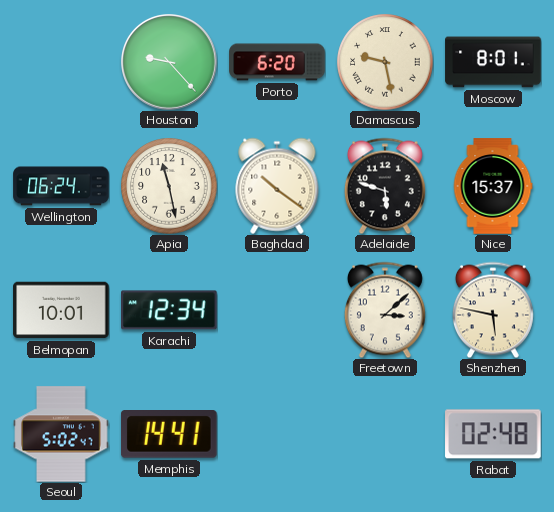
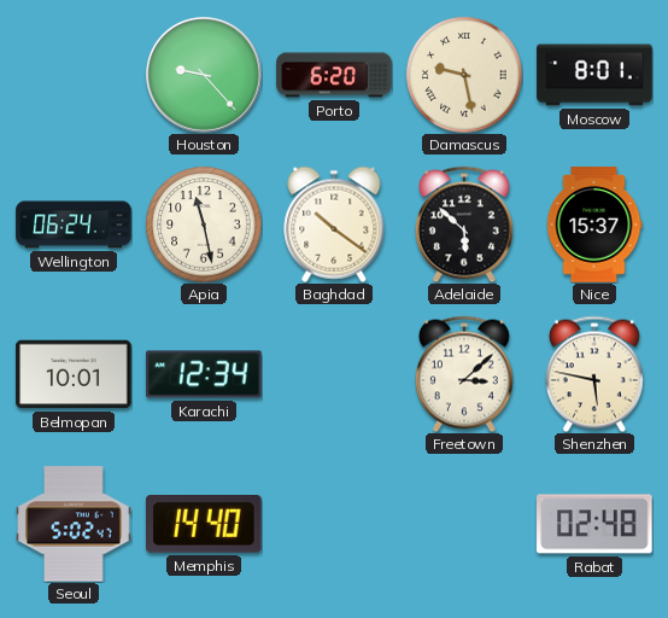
Adelaide: 5:48 -> 5:52
Memphis: 14:41 -> 14:40
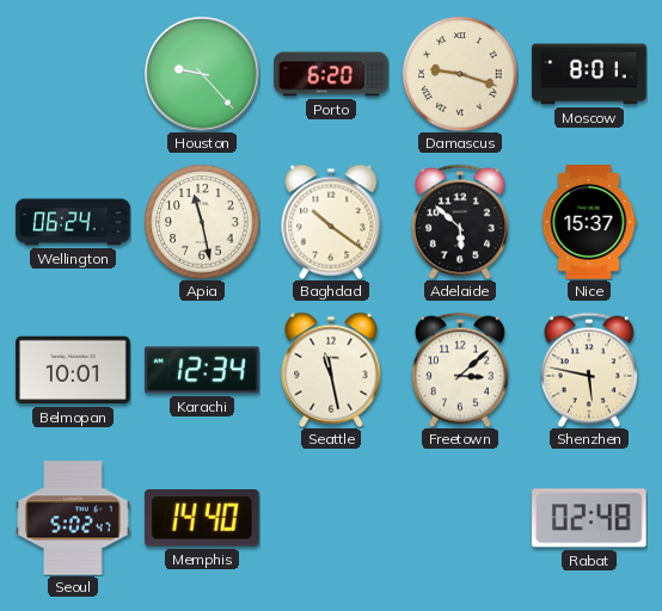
Damascus: 9:28 -> 9:18
Seattle: none -> 11:28
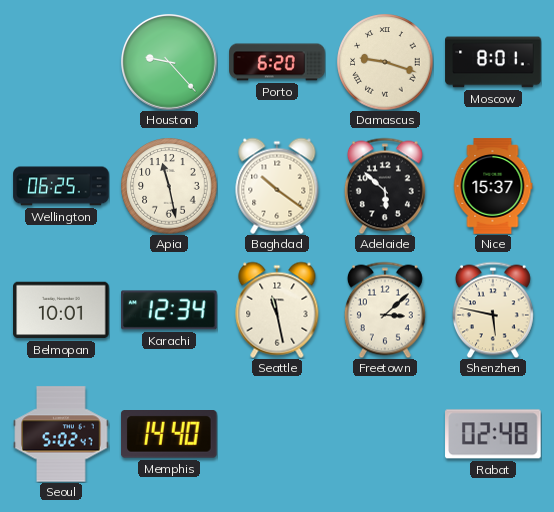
Wellington: 06:24 -> 06:25
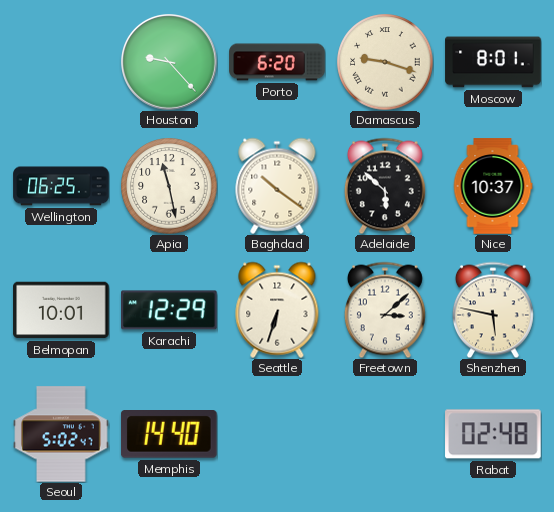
Nice: 15:37 -> 10:37
Karachi: 12:34 -> 12:29
Seattle: 11:28 -> 6:33
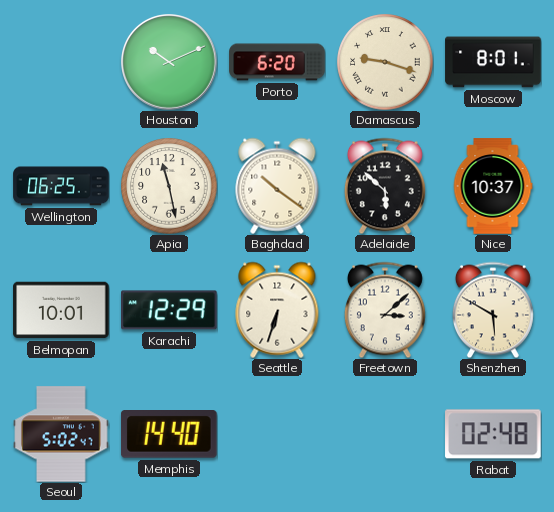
Houston: 9:23 -> 10:11
Shenzhen: 5:47 -> 5:50
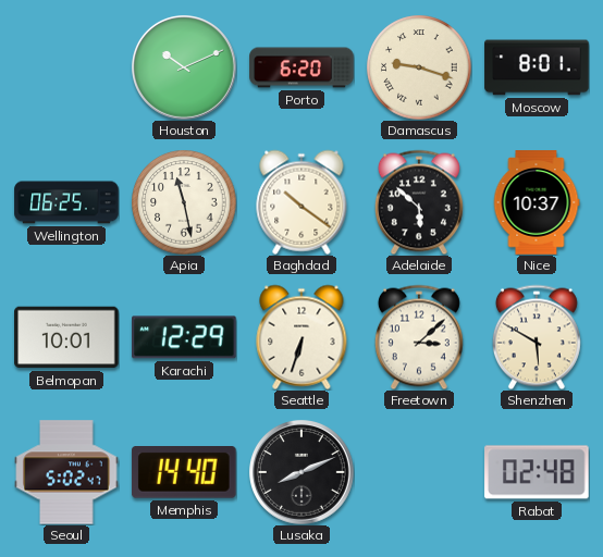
Lusaka: none -> 8:11
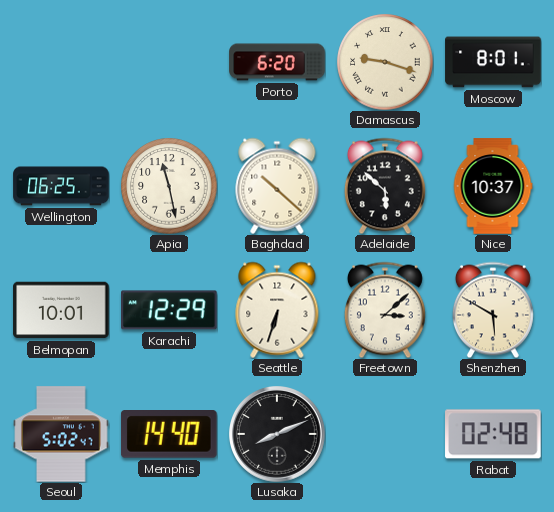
Houston: 10:11 -> none
Baghdad: 10:21 -> 10:22
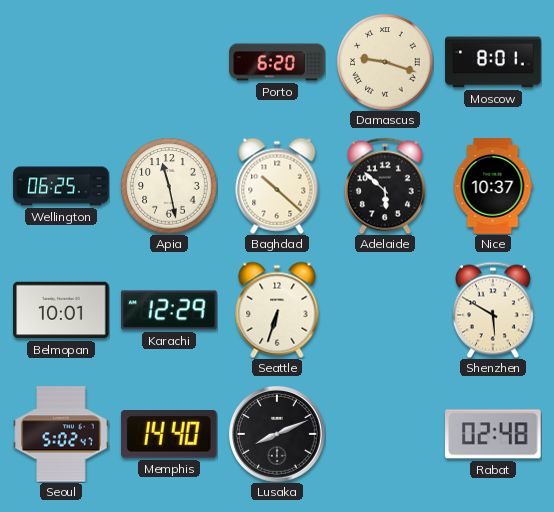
Freetown: 3:08 -> none
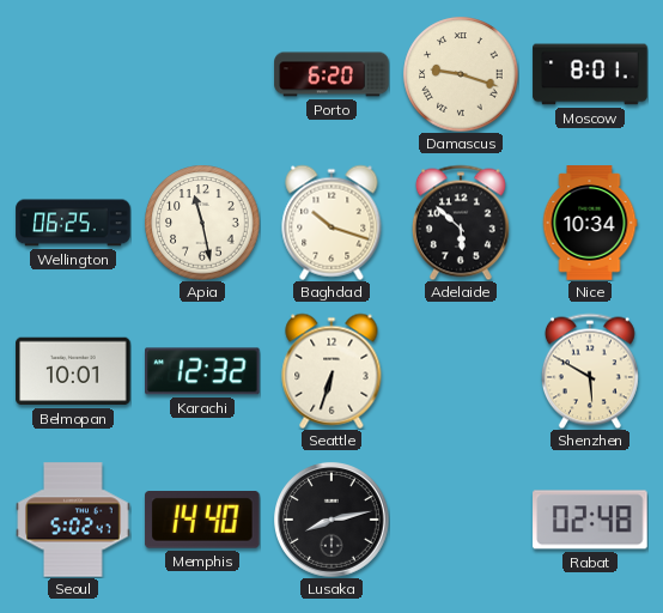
Baghdad: 10:22 -> 10:18
Nice: 10:37 -> 10:34
Karachi: 12:29 -> 12:32
Lusaka: 8:11 -> 8:13
